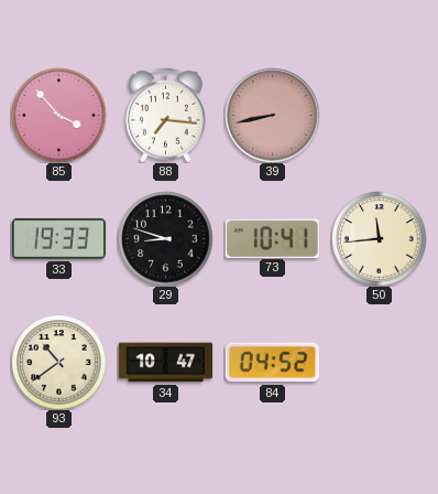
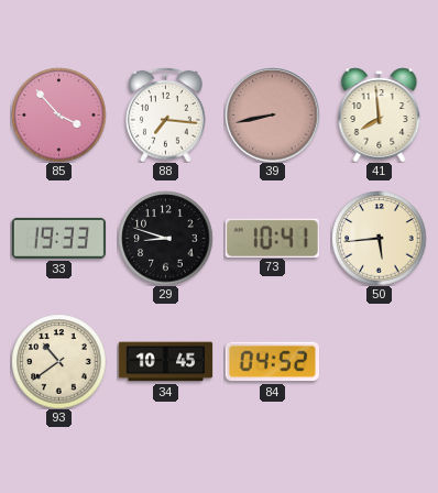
41: none -> 7:59
50: 11:44 -> 5:44
34: 10:47 -> 10:45
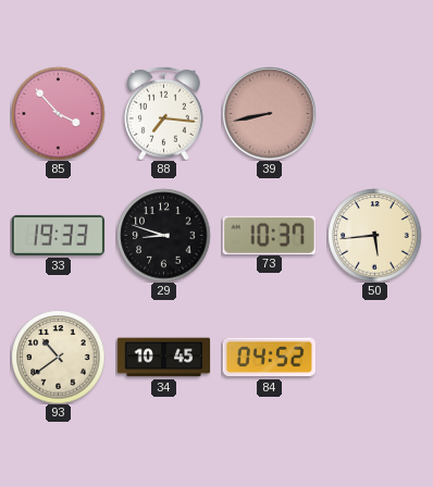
41: 7:59 -> none
73: 10:41 -> 10:37
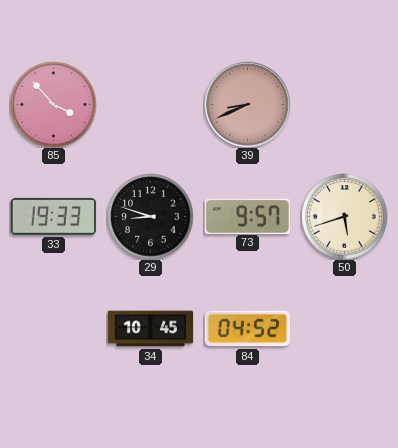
88: 7:16 -> none
39: 8:43 -> 8:41
73: 10:37 -> 9:57
50: 5:44 -> 5:42
93: 10:39 -> none
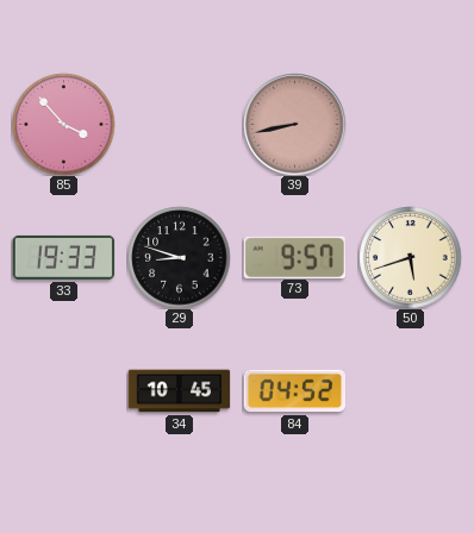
39: 8:41 -> 8:43
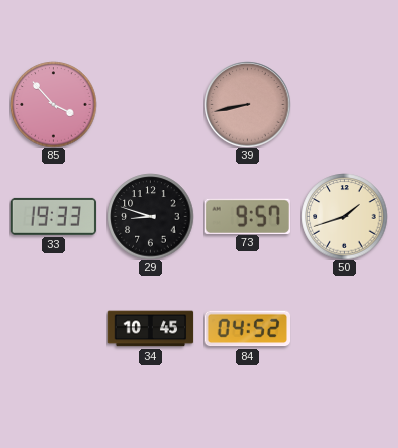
50: 5:42 -> 1:42
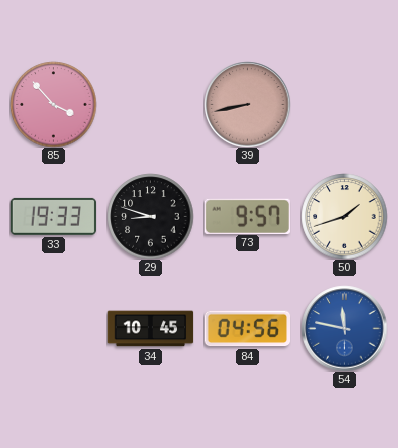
84: 04:52 -> 04:56
54: none -> 11:47
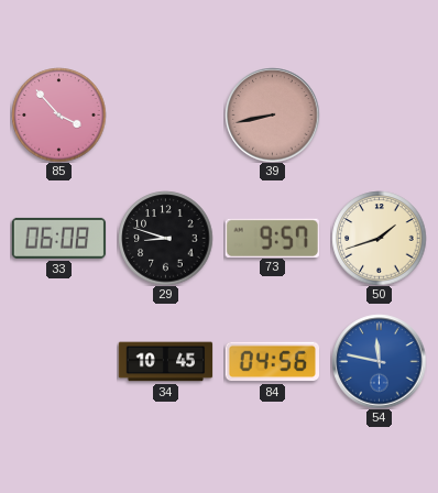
33: 19:33 -> 06:08
